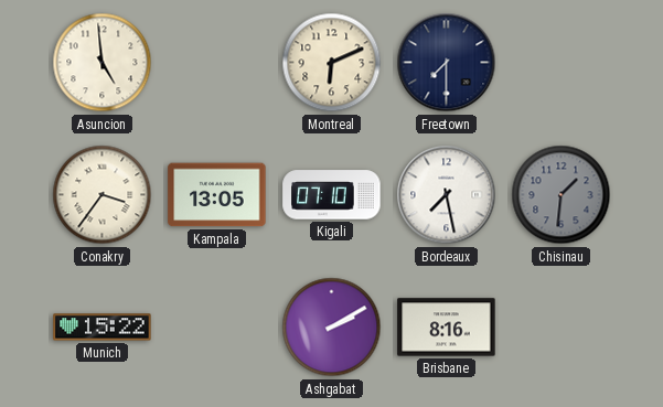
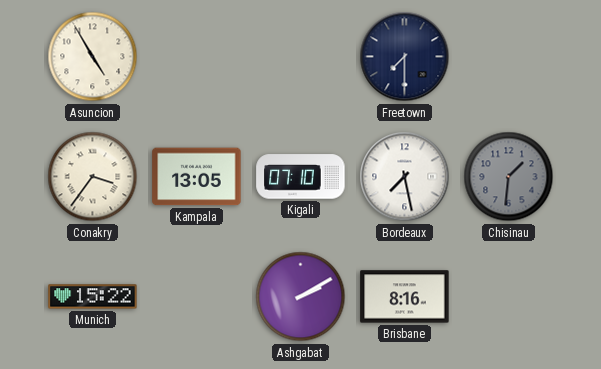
Asuncion: 4:59 -> 4:55
Montreal: 6:11 -> none
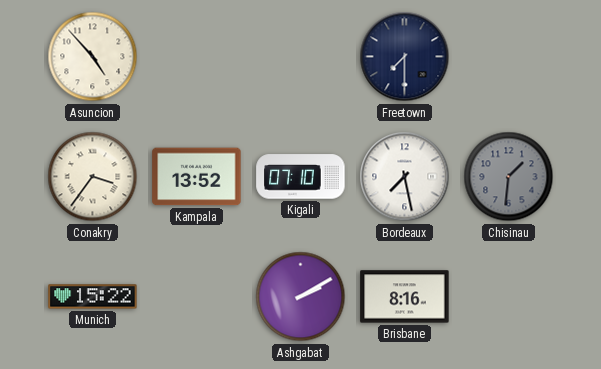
Asuncion: 4:55 -> 4:53
Kampala: 13:05 -> 13:52
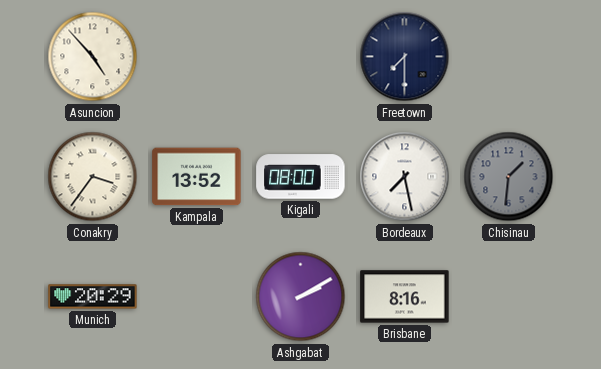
Kigali: 07:10 -> 08:00
Munich: 15:22 -> 20:29
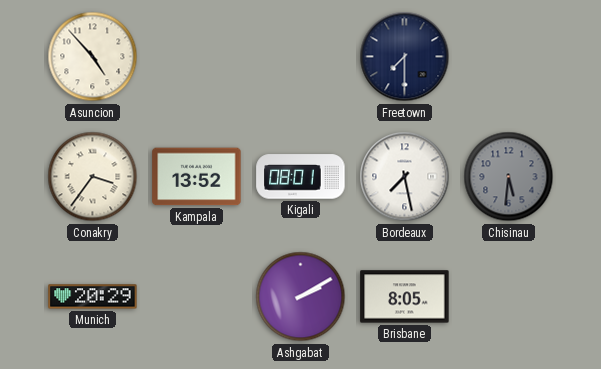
Kigali: 08:00 -> 08:01
Chisinau: 1:31 -> 5:31
Brisbane: 8:16 -> 8:05
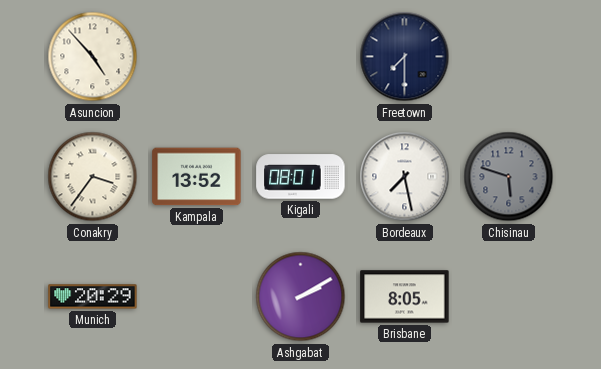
Chisinau: 5:31 -> 5:48
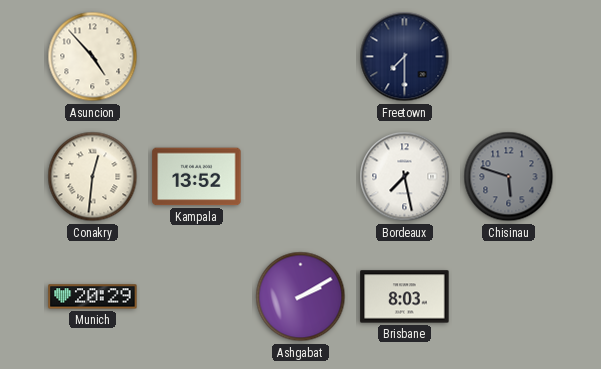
Conakry: 3:36 -> 12:31
Kigali: 08:01 -> none
Brisbane: 8:05 -> 8:03
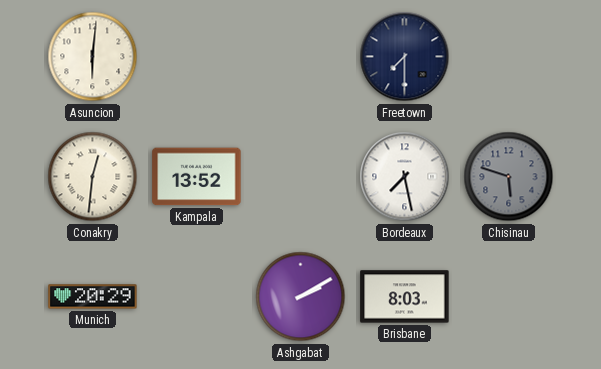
Asuncion: 4:53 -> 6:01
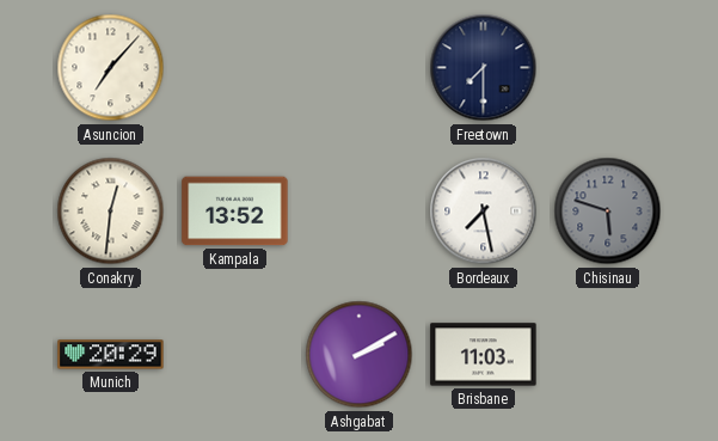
Asuncion: 6:01 -> 7:07
Brisbane: 8:03 -> 11:03
